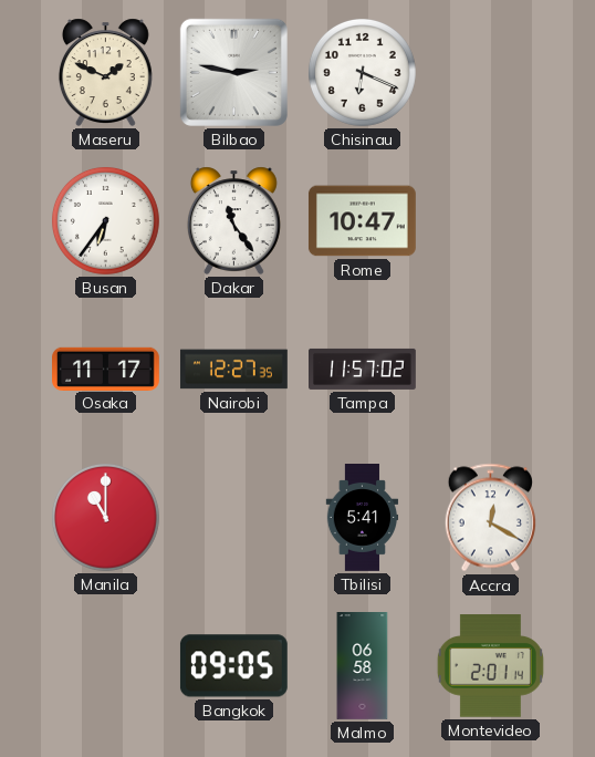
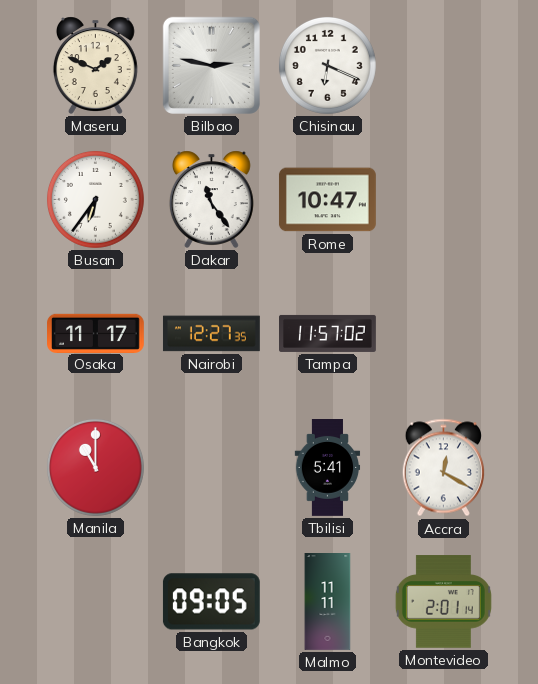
Malmo: 06:58 -> 11:11
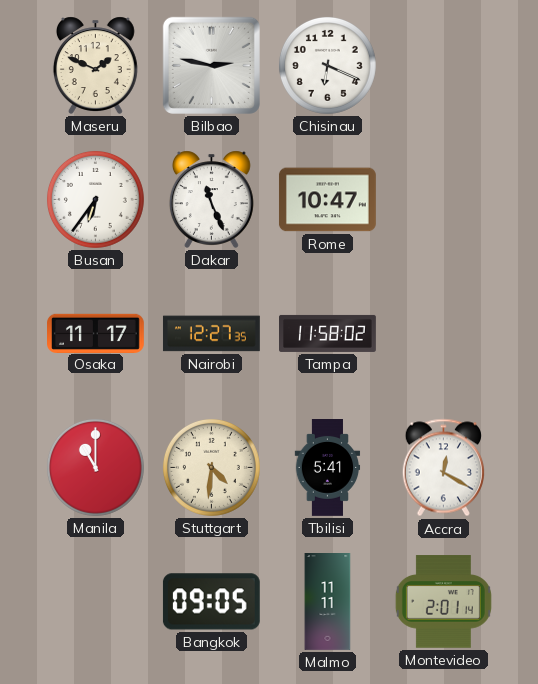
Dakar: 11:24 -> 11:26
Tampa: 11:57 -> 11:58
Stuttgart: none -> 4:31
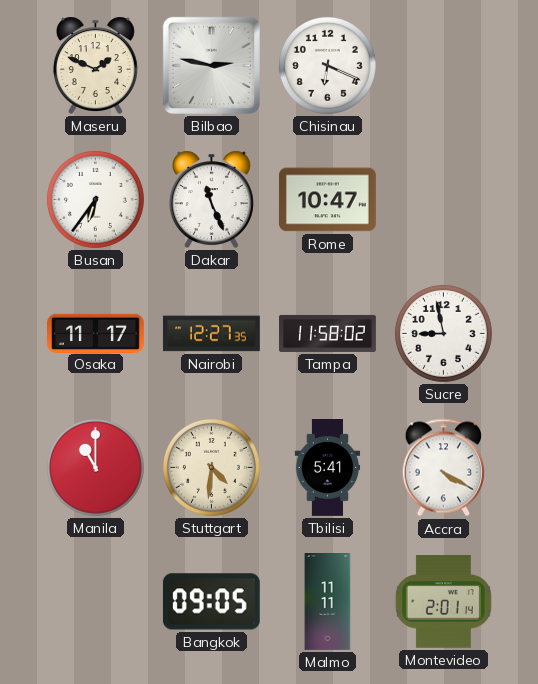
Sucre: none -> 8:58
Accra: 12:20 -> 4:20
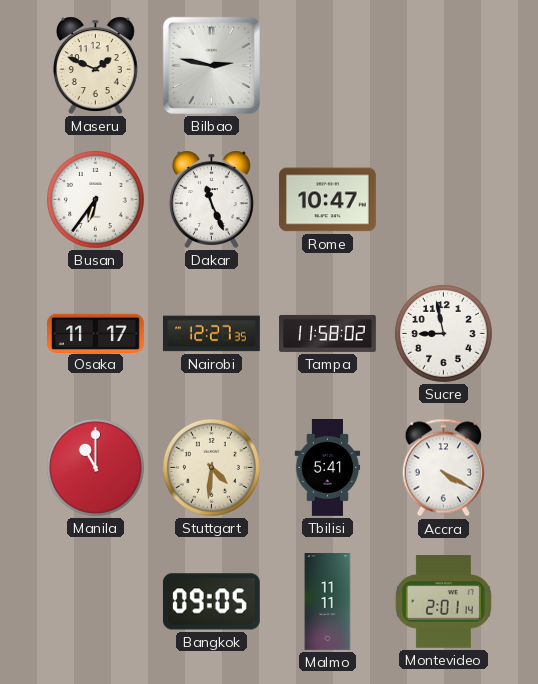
Chisinau: 6:19 -> none
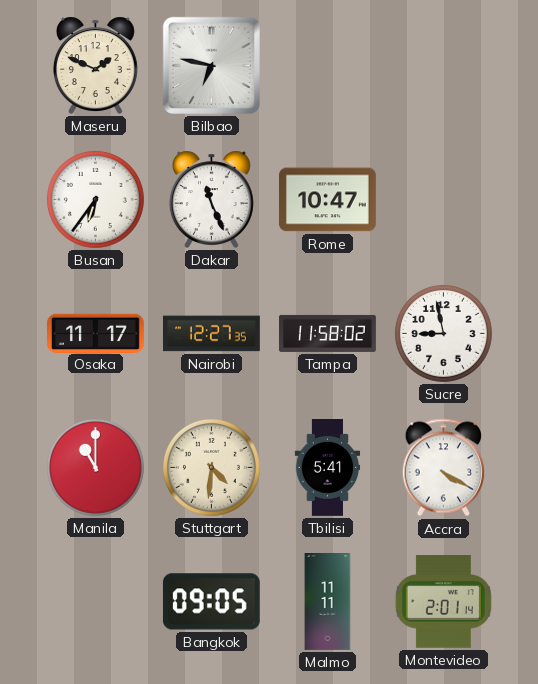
Bilbao: 2:47 -> 6:47
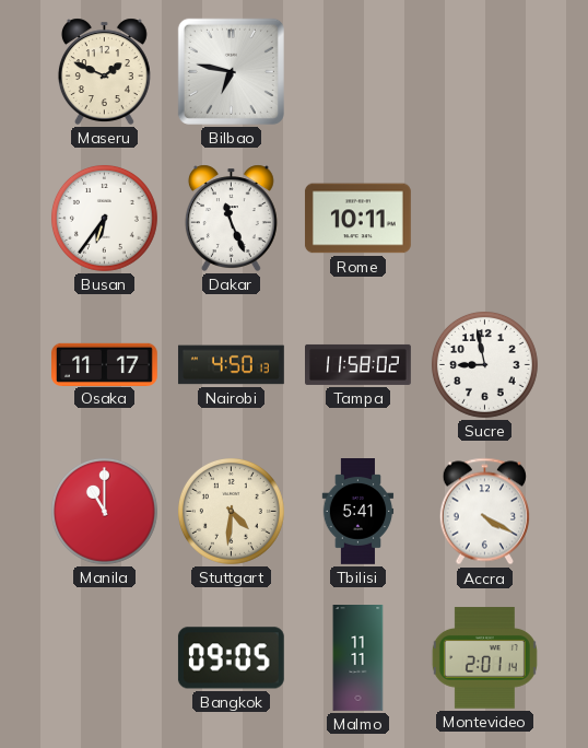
Rome: 10:47 -> 10:11
Nairobi: 12:27 -> 4:50
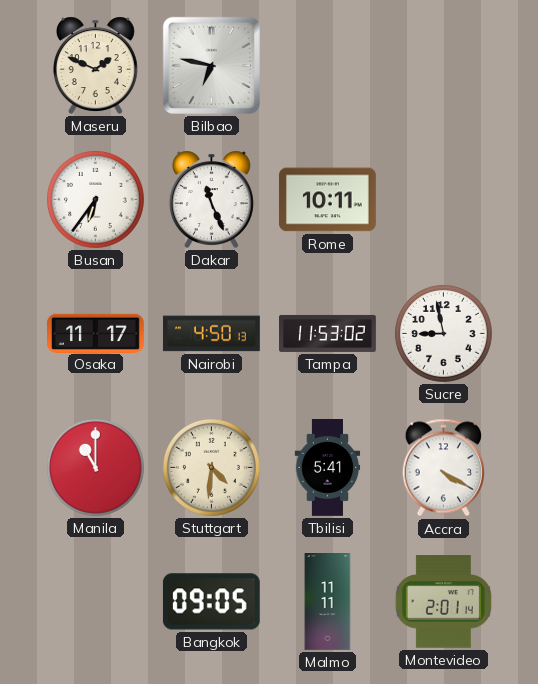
Tampa: 11:58 -> 11:53
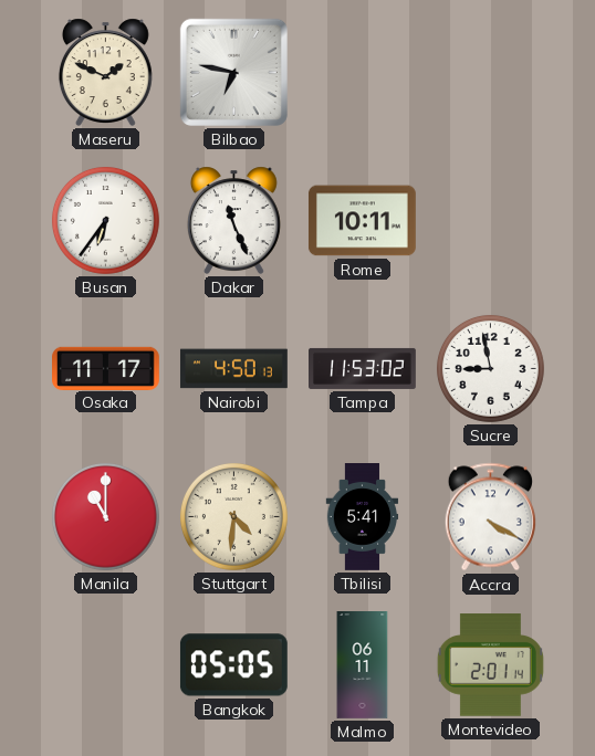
Bangkok: 09:05 -> 05:05
Malmo: 11:11 -> 06:11
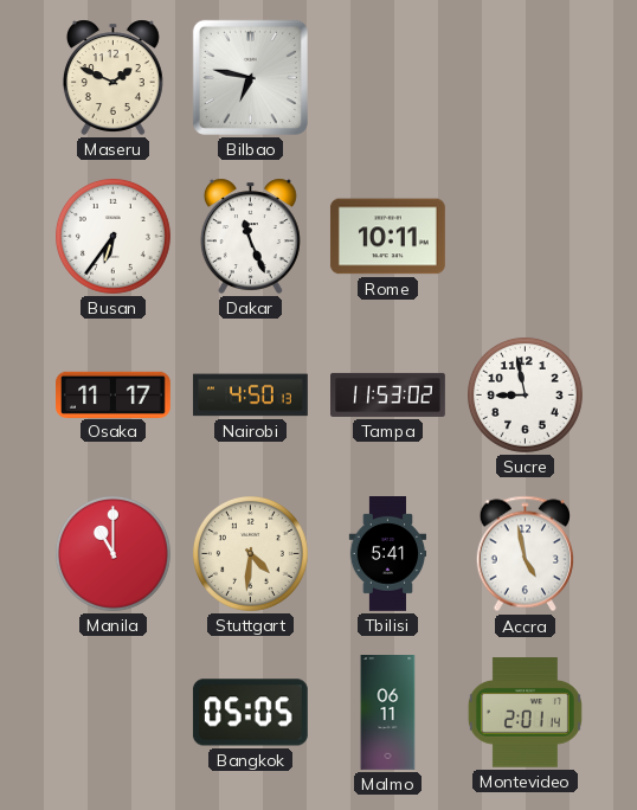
Accra: 4:20 -> 4:58
